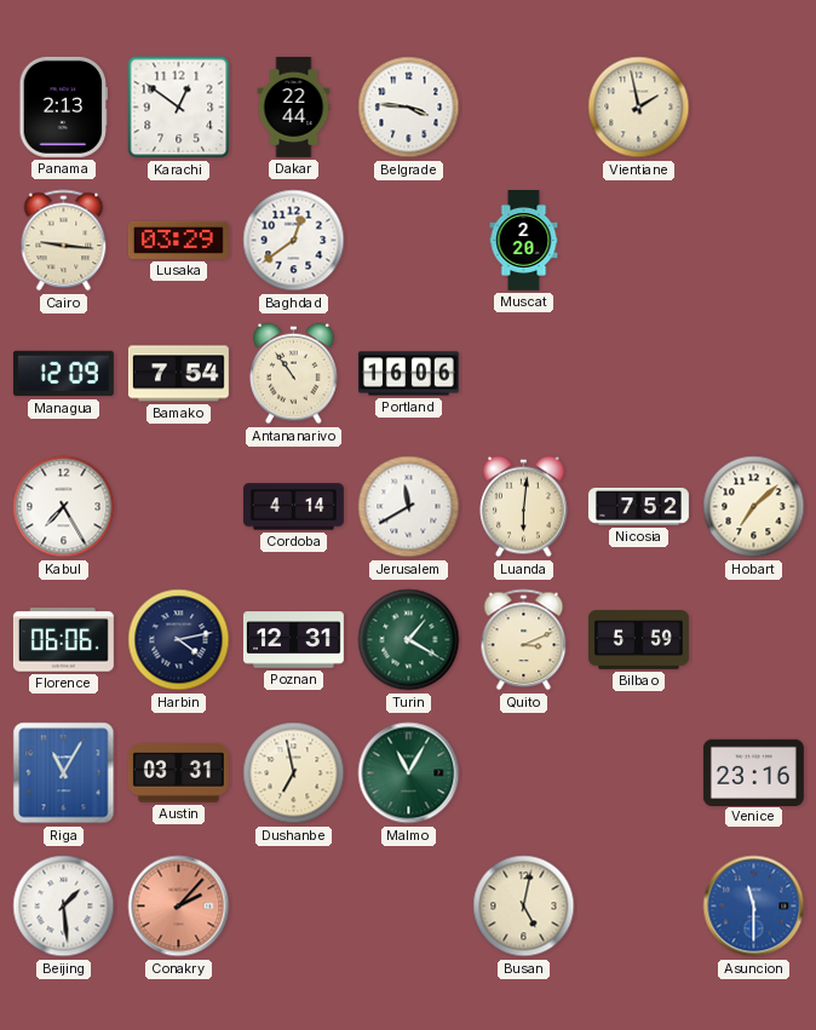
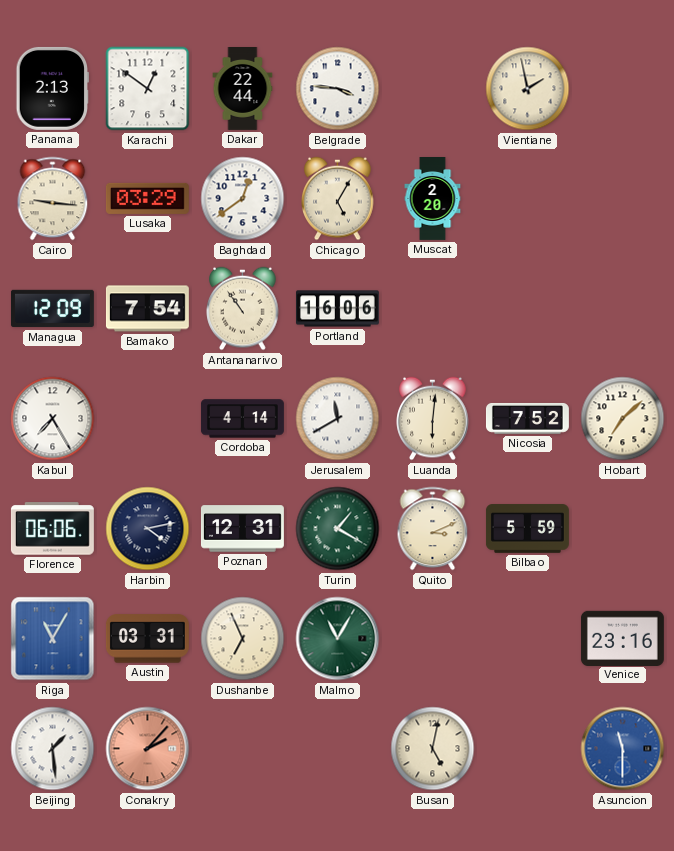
Chicago: none -> 5:05
Dushanbe: 6:58 -> 6:56
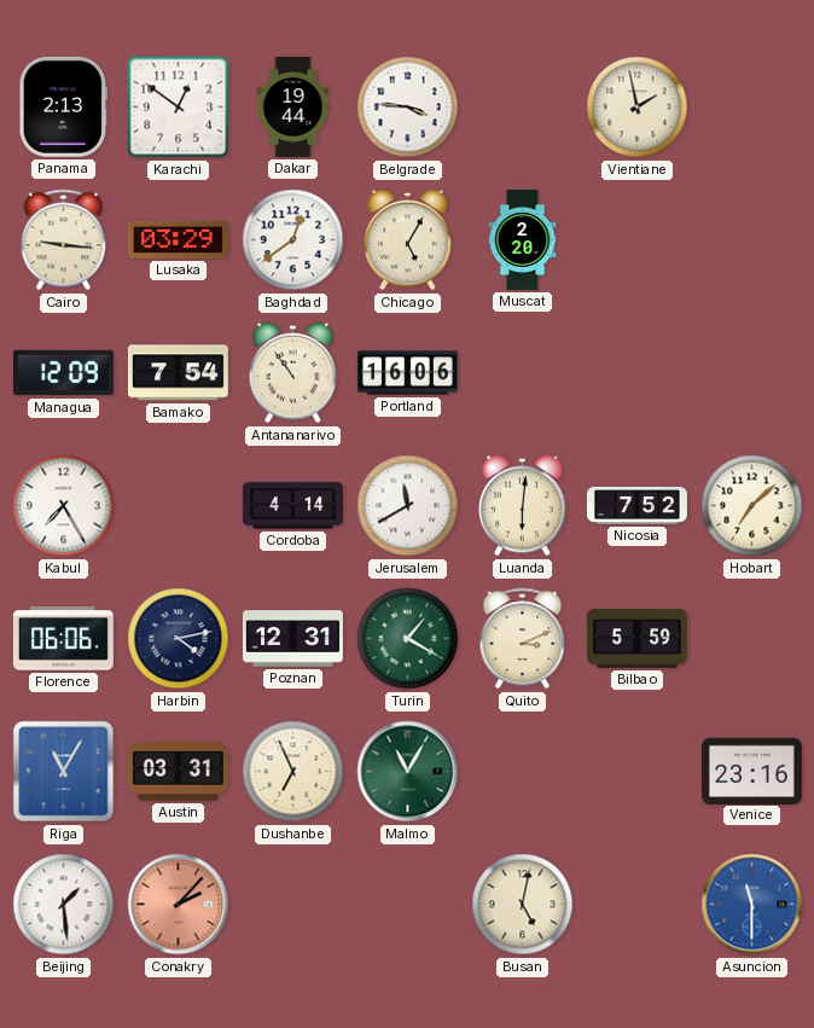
Dakar: 22:44 -> 19:44
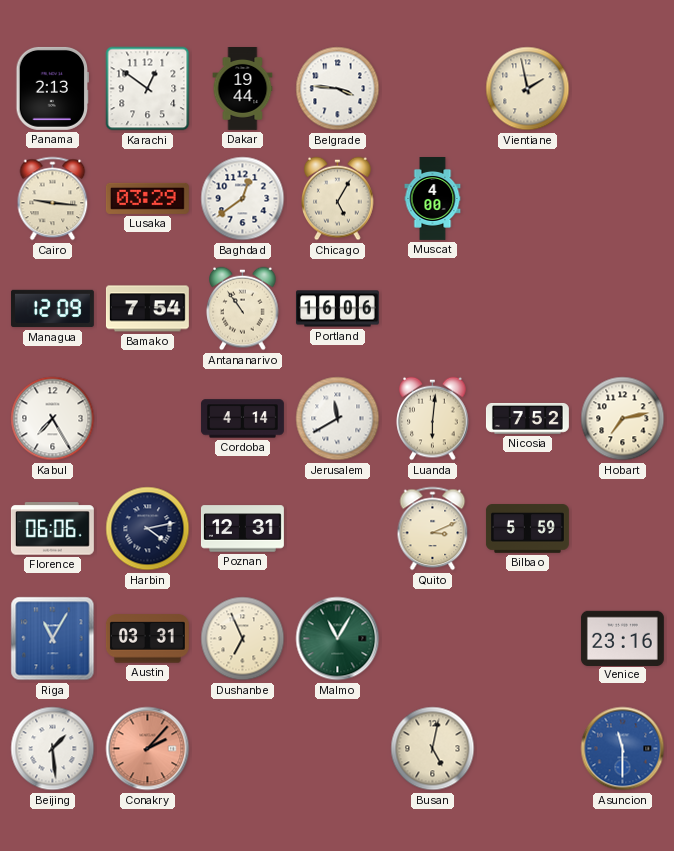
Muscat: 2:20 -> 4:00
Hobart: 7:08 -> 7:13
Turin: 1:20 -> none
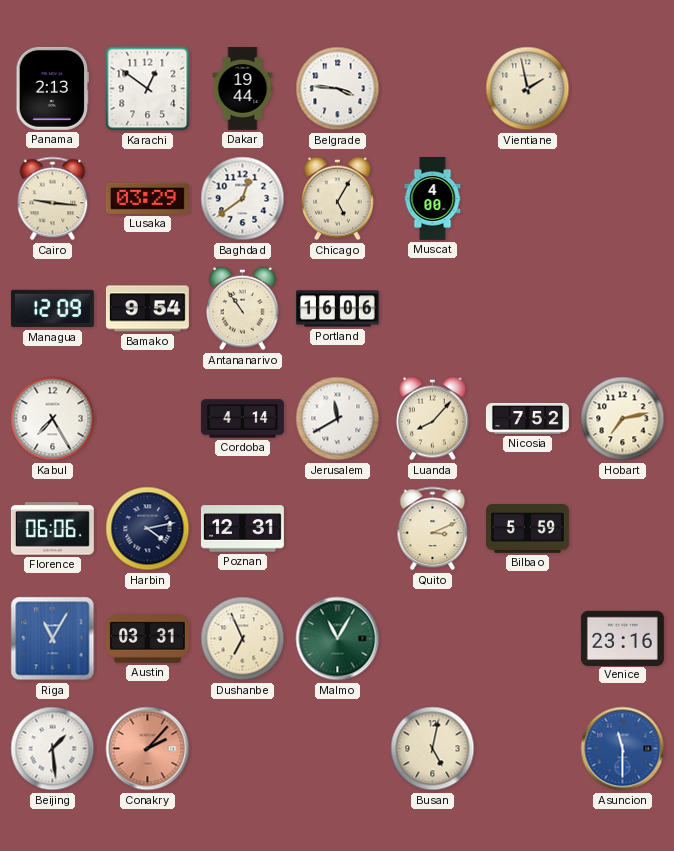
Bamako: 7:54 -> 9:54
Luanda: 6:01 -> 8:07
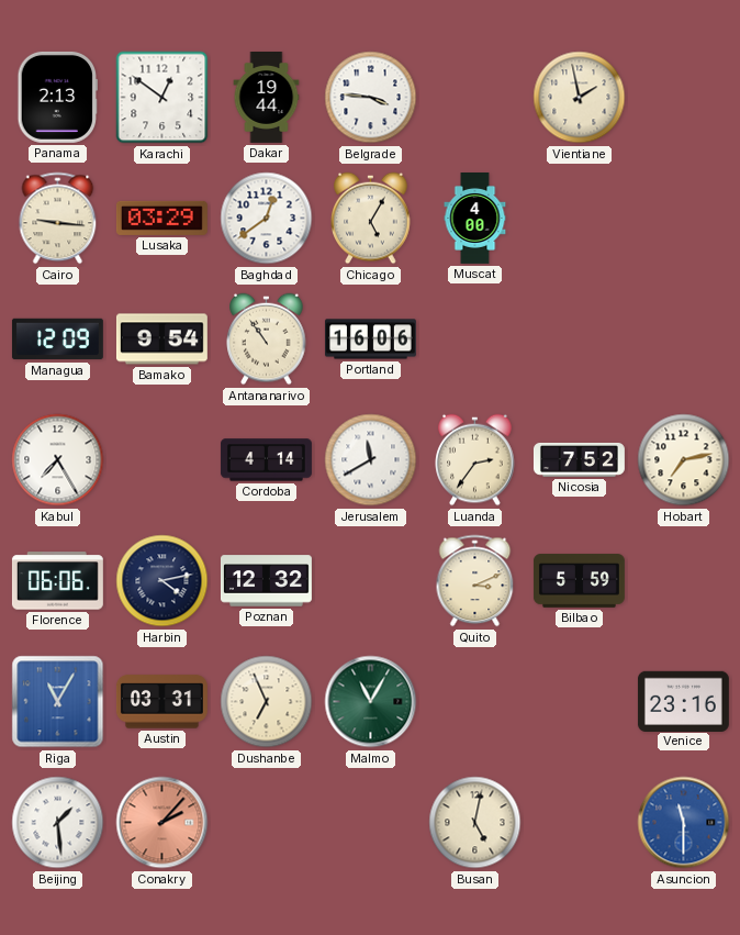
Luanda: 8:07 -> 2:36
Poznan: 12:31 -> 12:32
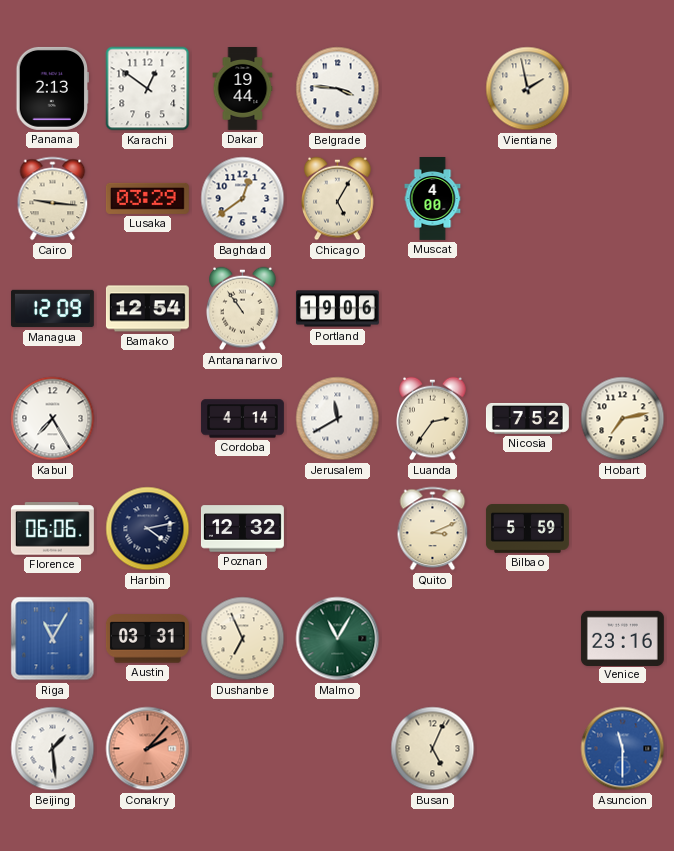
Bamako: 9:54 -> 12:54
Portland: 16:06 -> 19:06
Busan: 5:02 -> 5:04
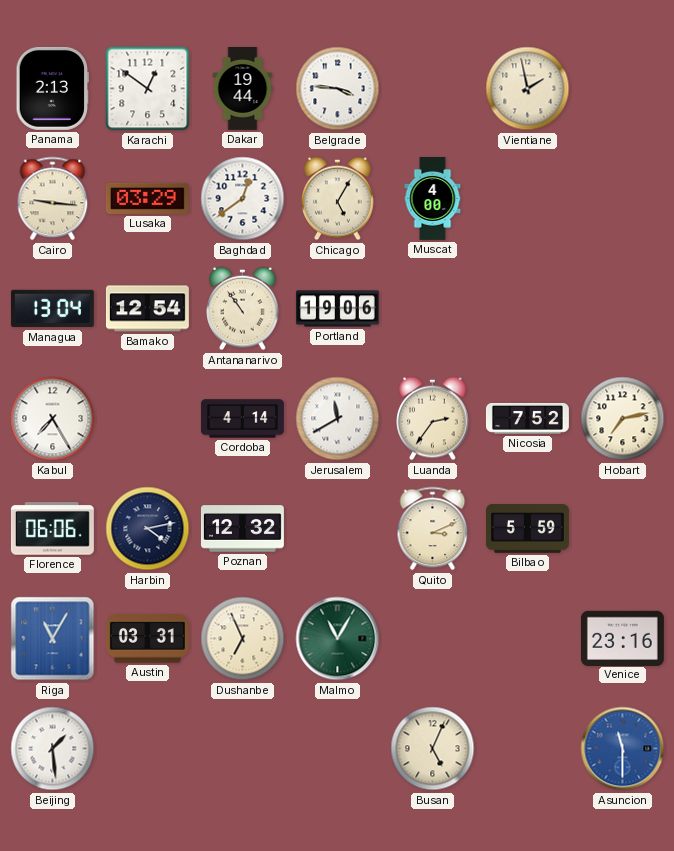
Managua: 12:09 -> 13:04
Conakry: 2:07 -> none
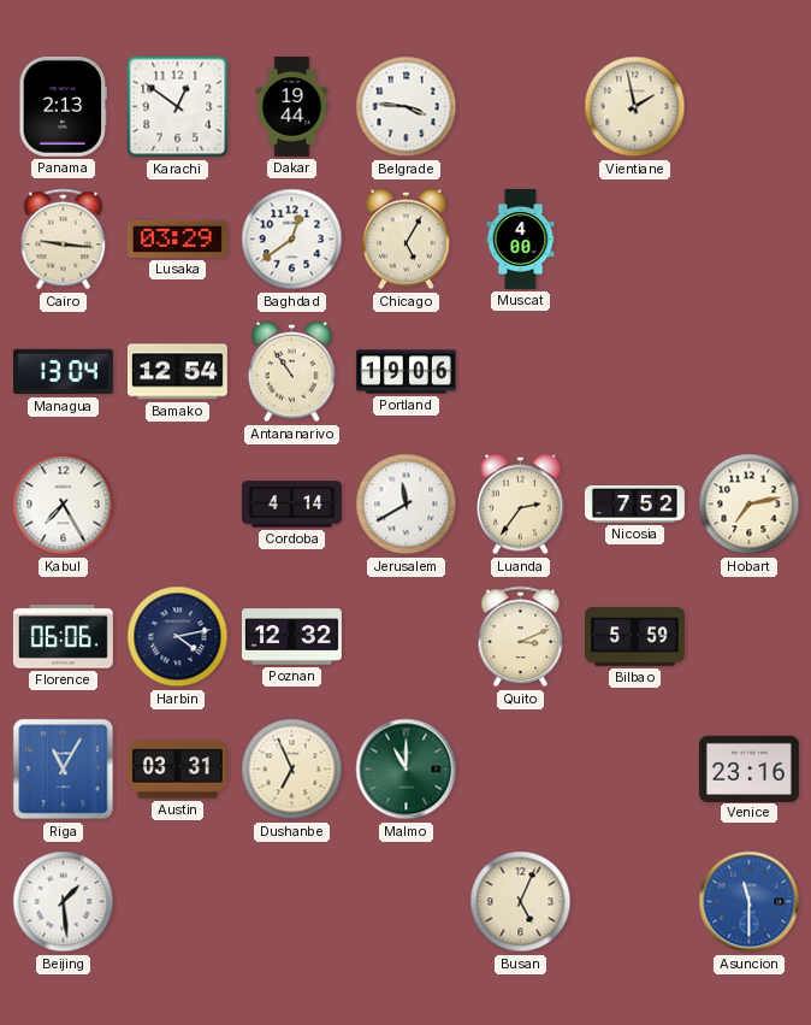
Malmo: 11:05 -> 11:00
